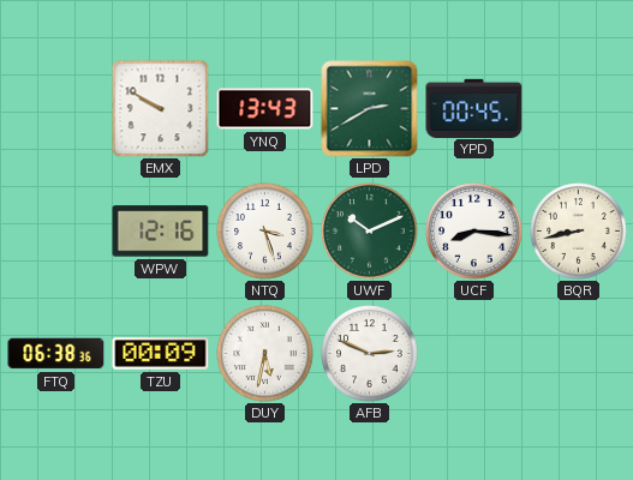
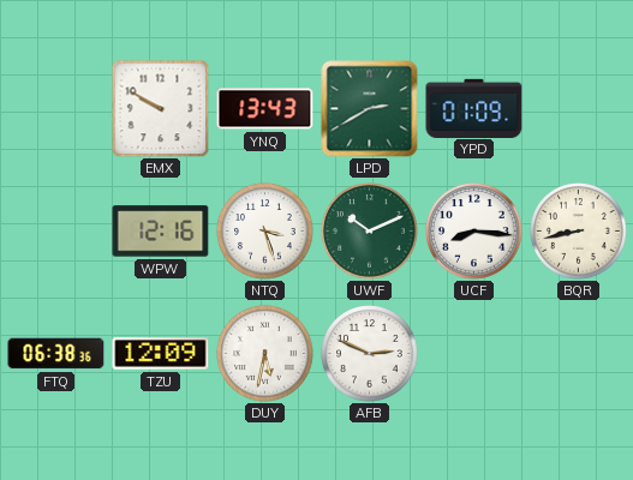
YPD: 00:45 -> 01:09
TZU: 00:09 -> 12:09
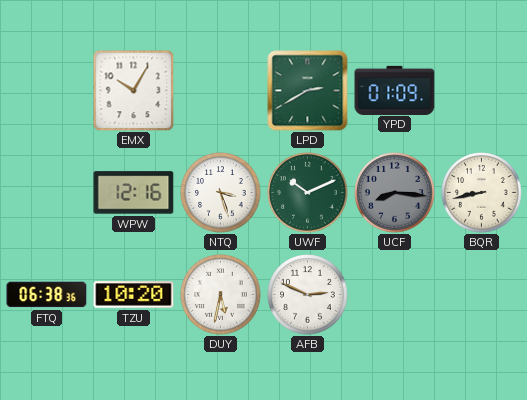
EMX: 9:50 -> 10:05
YNQ: 13:43 -> none
UCF dial: white -> grey
TZU: 12:09 -> 10:20
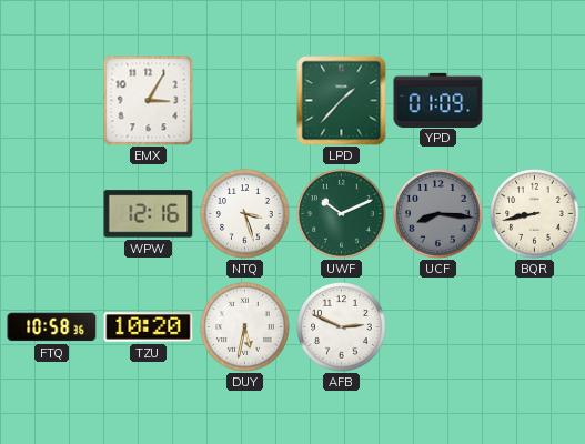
EMX: 10:05 -> 3:05
LPD: 2:40 -> 1:37
FTQ: 06:38 -> 10:58
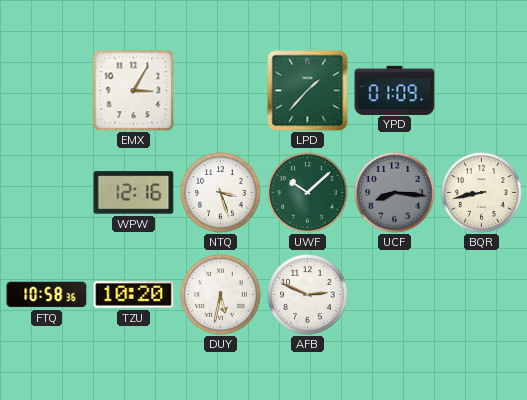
UWF: 10:11 -> 10:08
